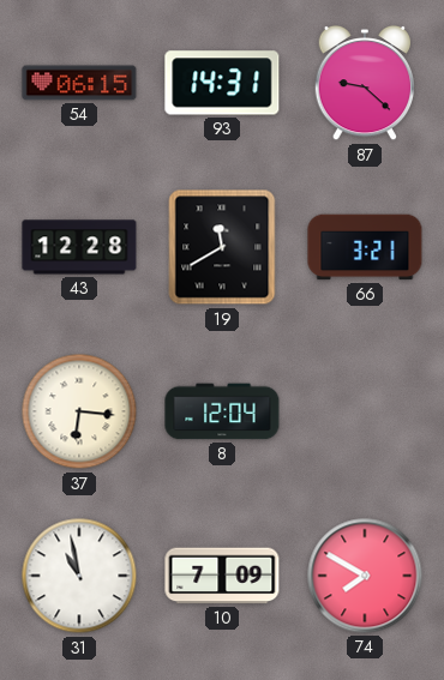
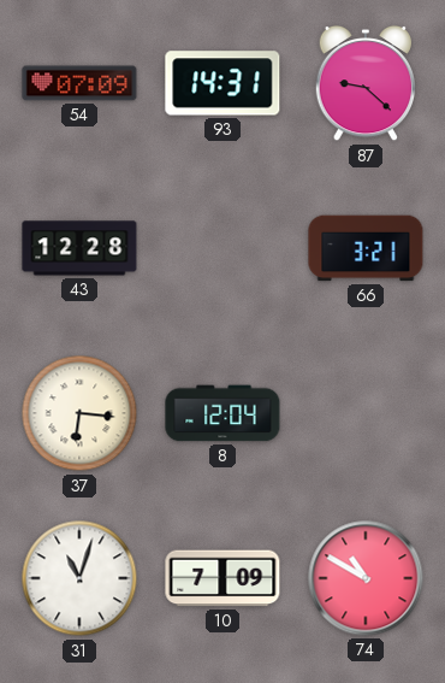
54: 06:15 -> 07:09
19: 11:40 -> none
31: 10:58 -> 11:03
74: 7:50 -> 10:50
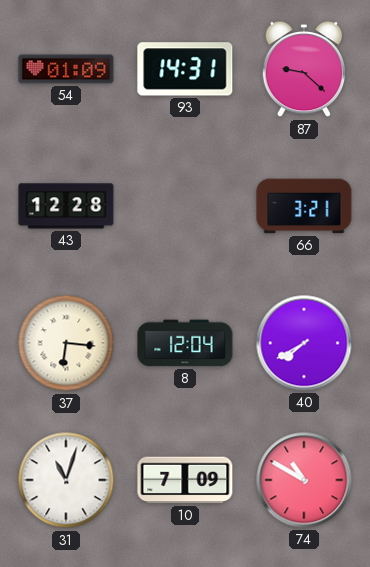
54: 07:09 -> 01:09
40: none -> 7:40
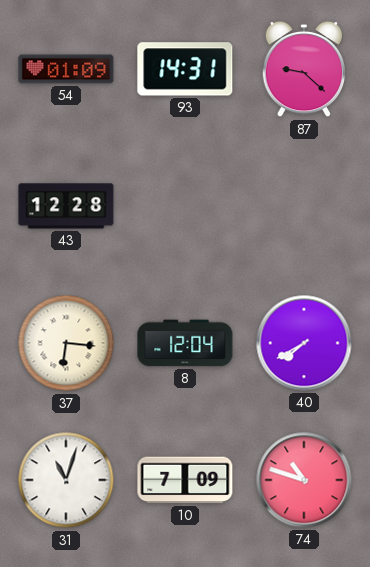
66: 3:21 -> none
74: 10:50 -> 10:48
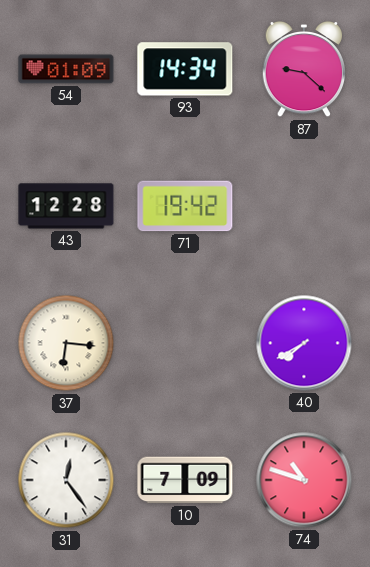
93: 14:31 -> 14:34
71: none -> 19:42
8: 12:04 -> none
31: 11:03 -> 12:24
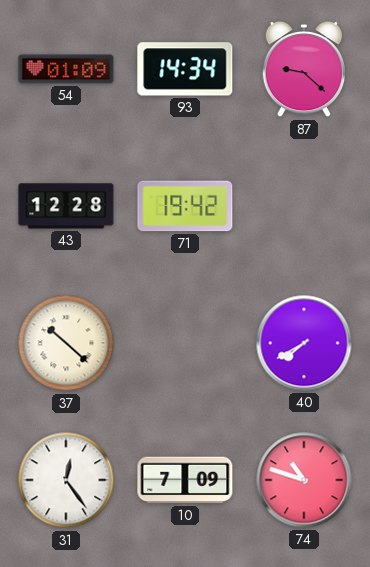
37: 6:16 -> 10:22
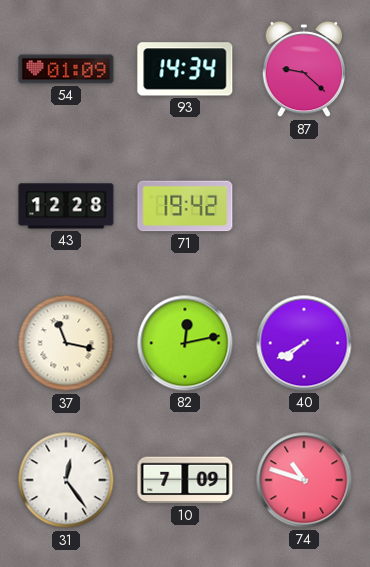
37: 10:22 -> 11:17
82: none -> 12:13
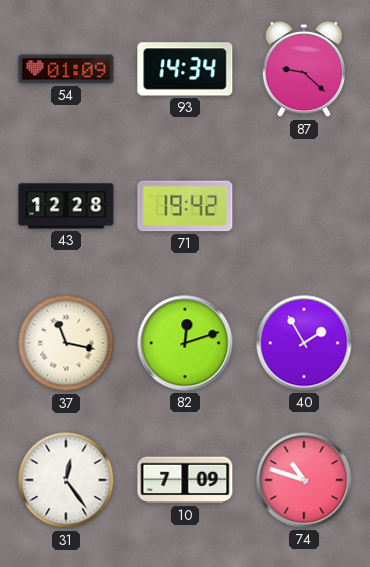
82: 12:13 -> 12:12
40: 7:40 -> 1:55
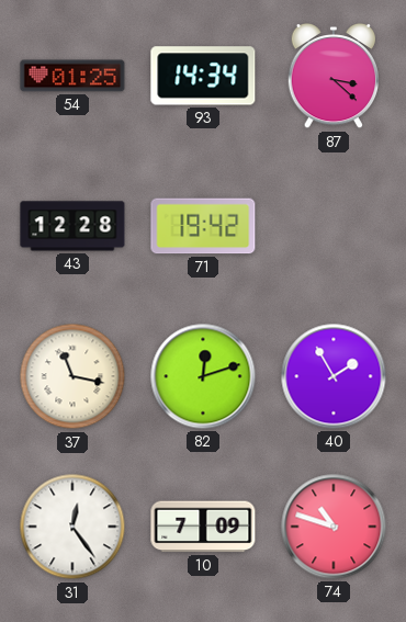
54: 01:09 -> 01:25
87: 9:22 -> 3:22
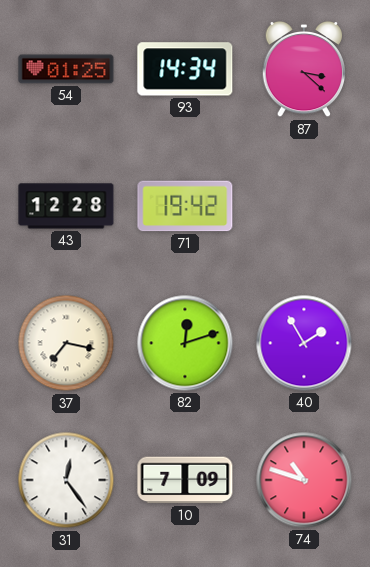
37: 11:17 -> 7:17
